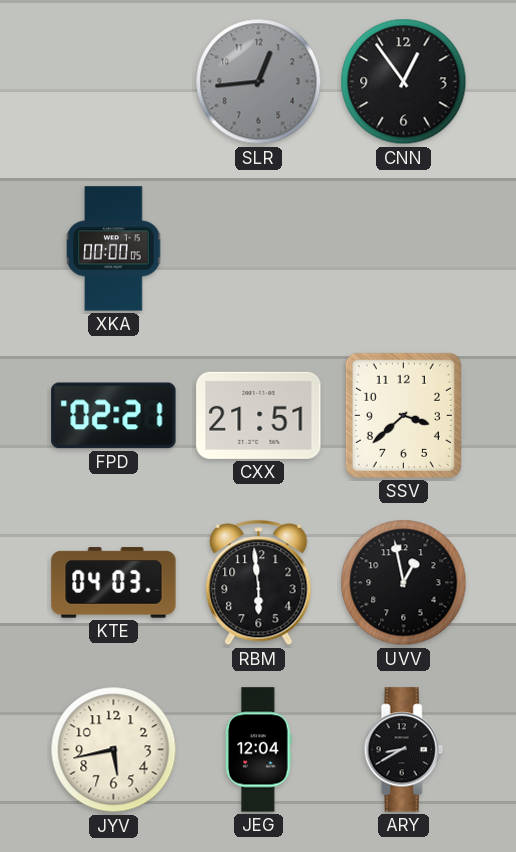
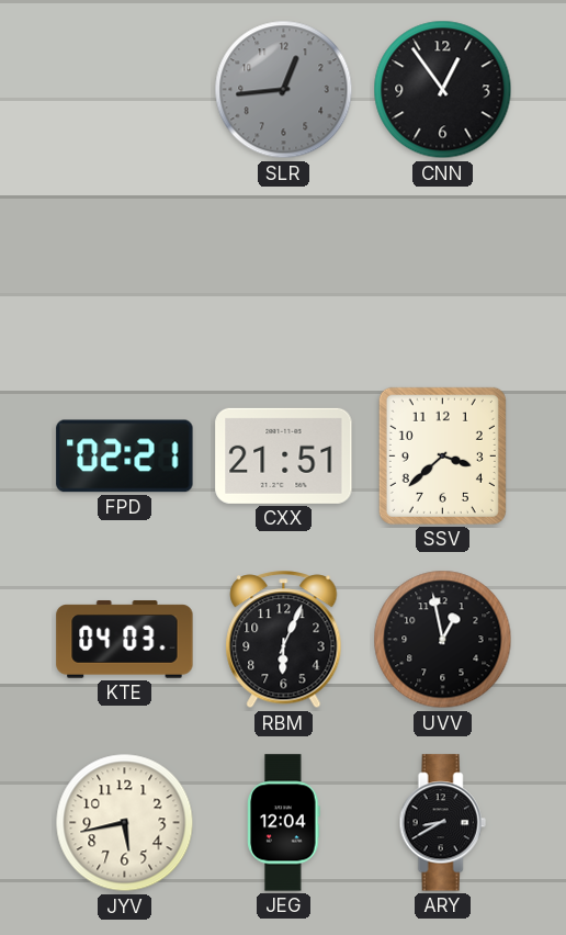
XKA: 00:00 -> none
RBM: 5:59 -> 6:04
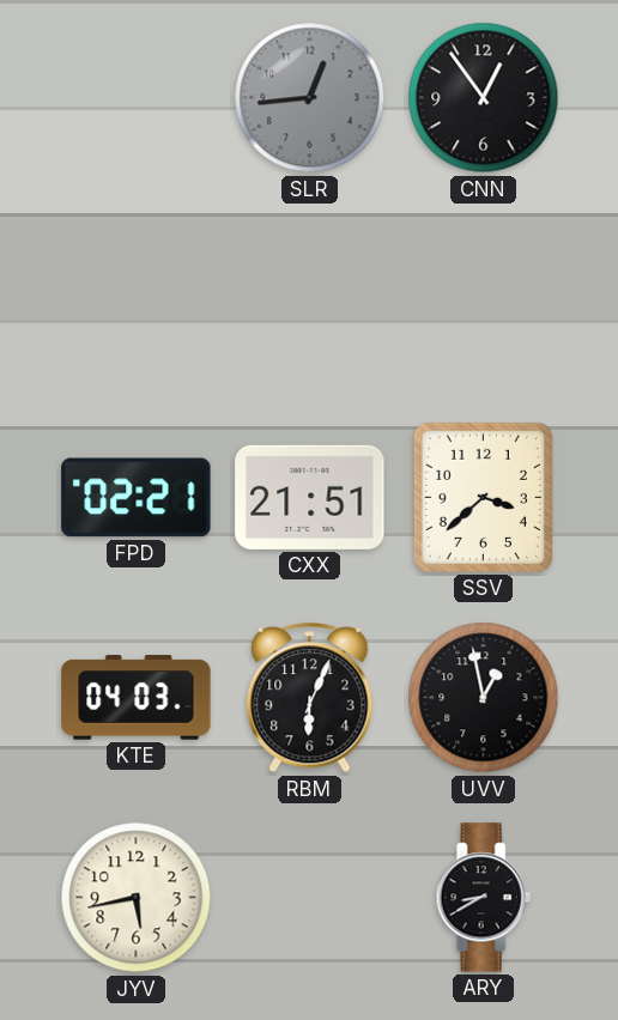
JEG: 12:04 -> none
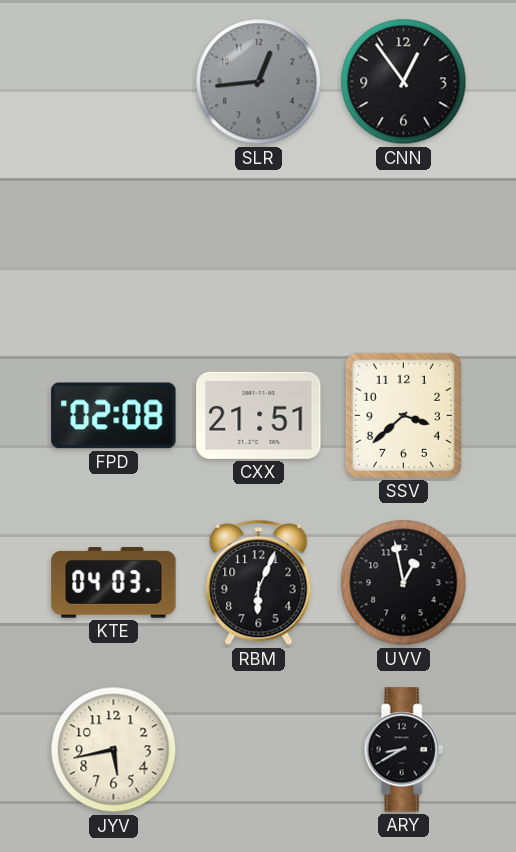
FPD: 02:21 -> 02:08
